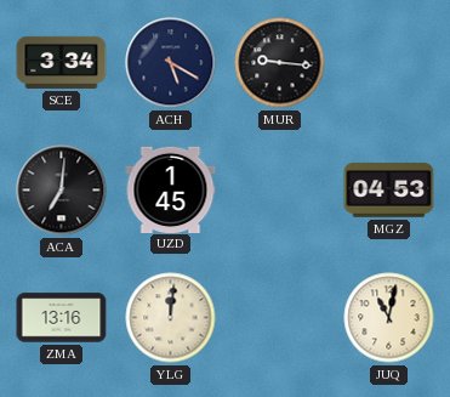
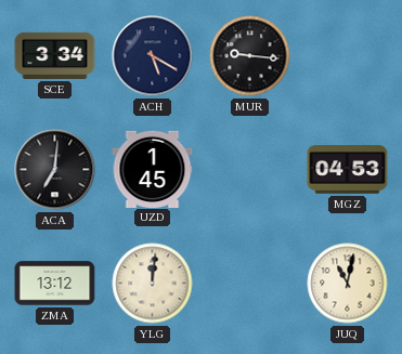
ZMA: 13:16 -> 13:12
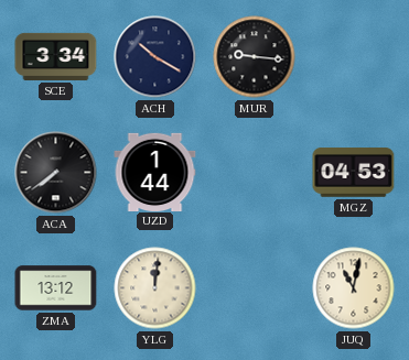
ACH: 5:20 -> 10:20
ACA: 7:01 -> 7:39
UZD: 1:45 -> 1:44
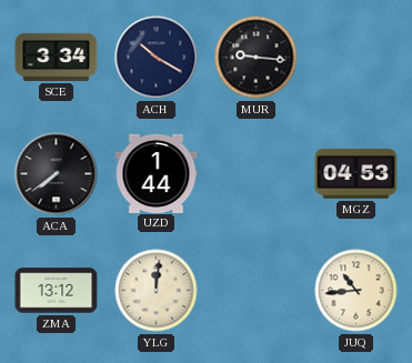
JUQ: 11:02 -> 10:44
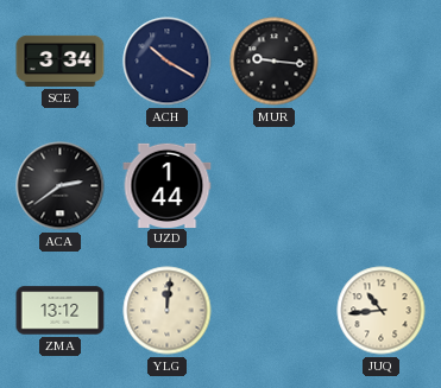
ACA: 7:39 -> 2:39
MGZ: 04:53 -> none
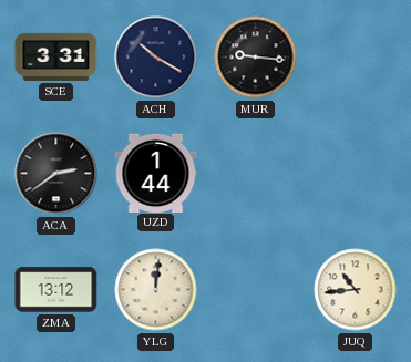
SCE: 3:34 -> 3:31
